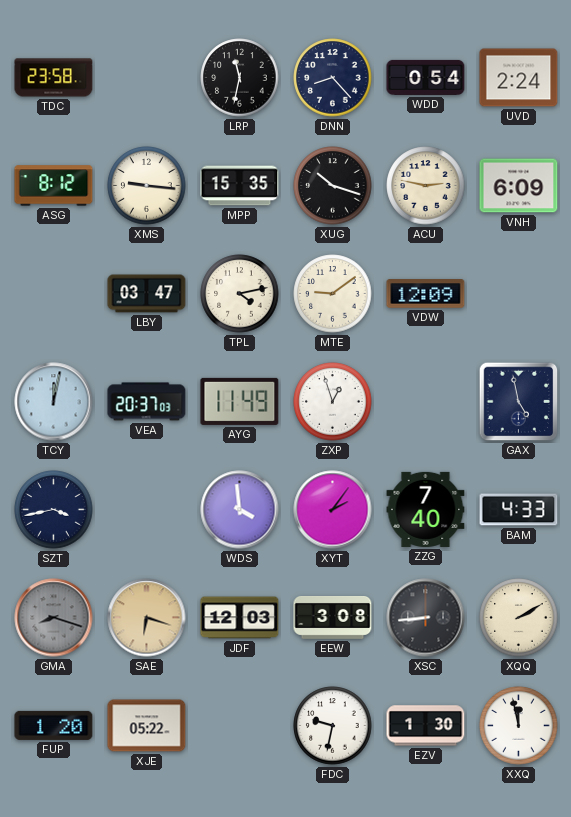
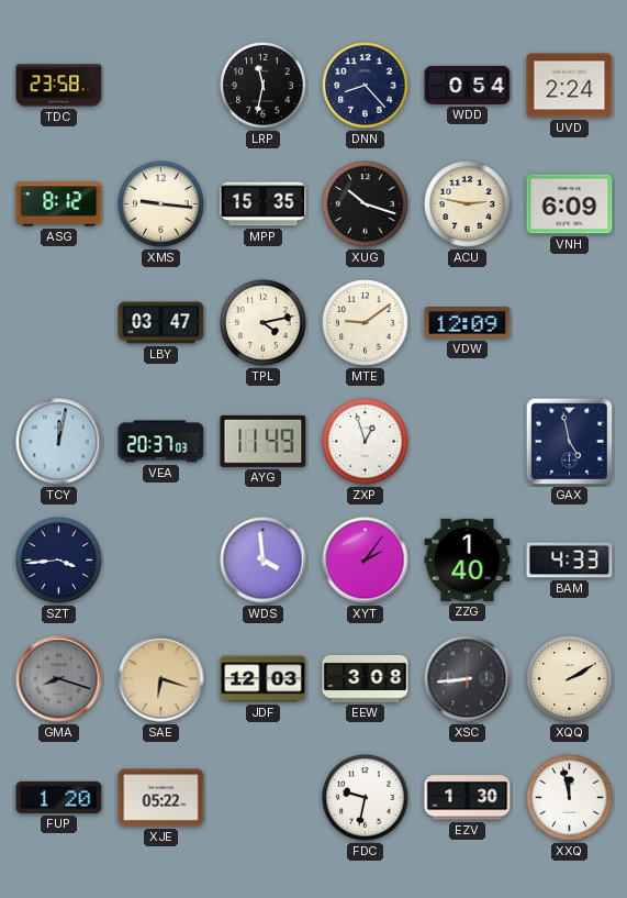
SZT: 3:43 -> 3:44
ZZG: 7:40 -> 1:40
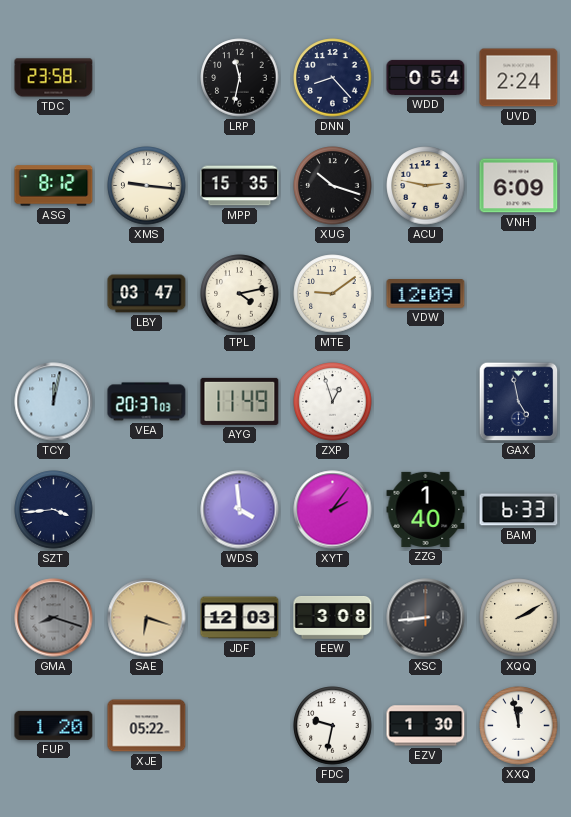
BAM: 4:33 -> 6:33
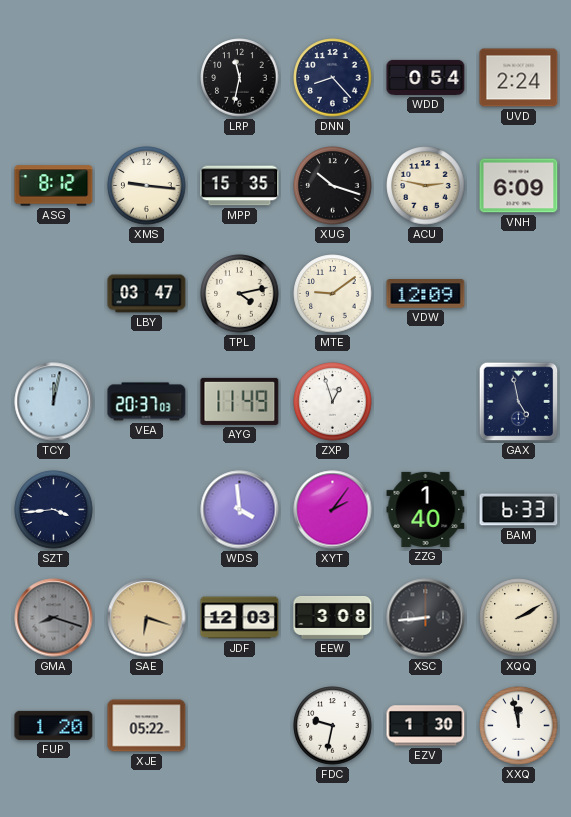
TDC: 23:58 -> none
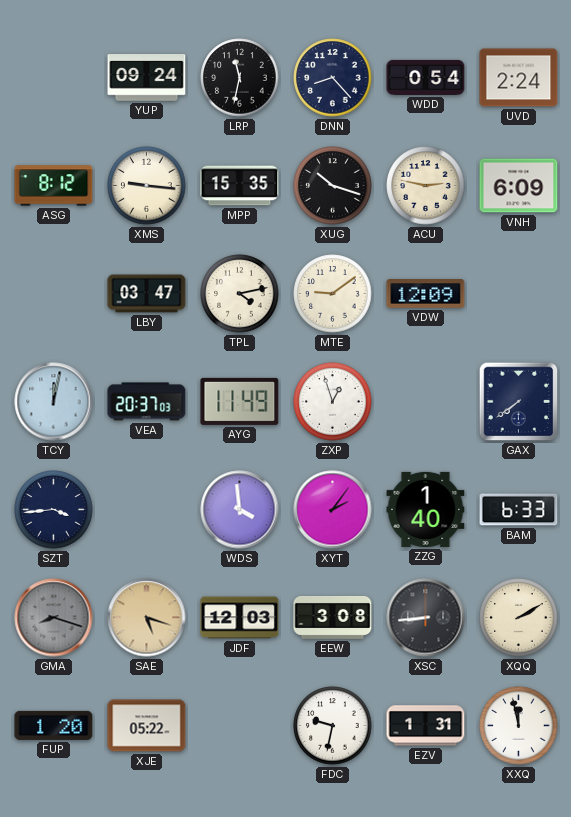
YUP: none -> 09:24
GAX: 4:58 -> 7:39
SAE: 6:18 -> 5:18
EZV: 1:30 -> 1:31
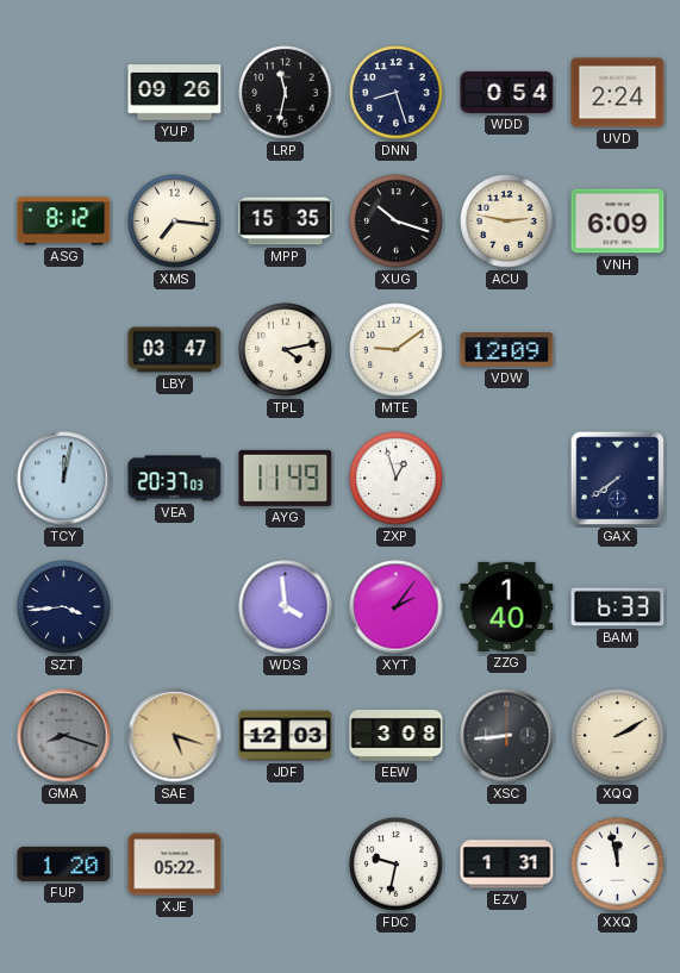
YUP: 09:24 -> 09:26
DNN: 8:23 -> 8:27
XMS: 9:16 -> 7:16
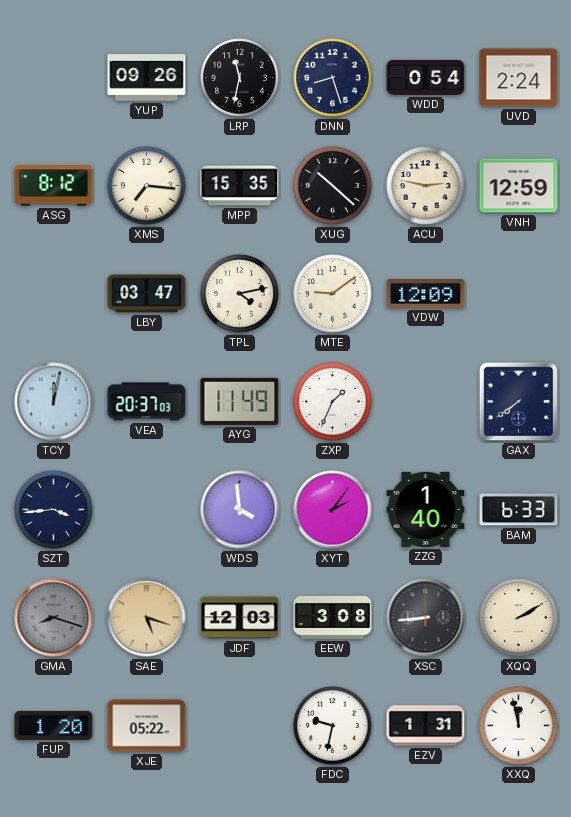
XUG: 10:18 -> 10:22
VNH: 6:09 -> 12:59
ZXP: 12:57 -> 1:34
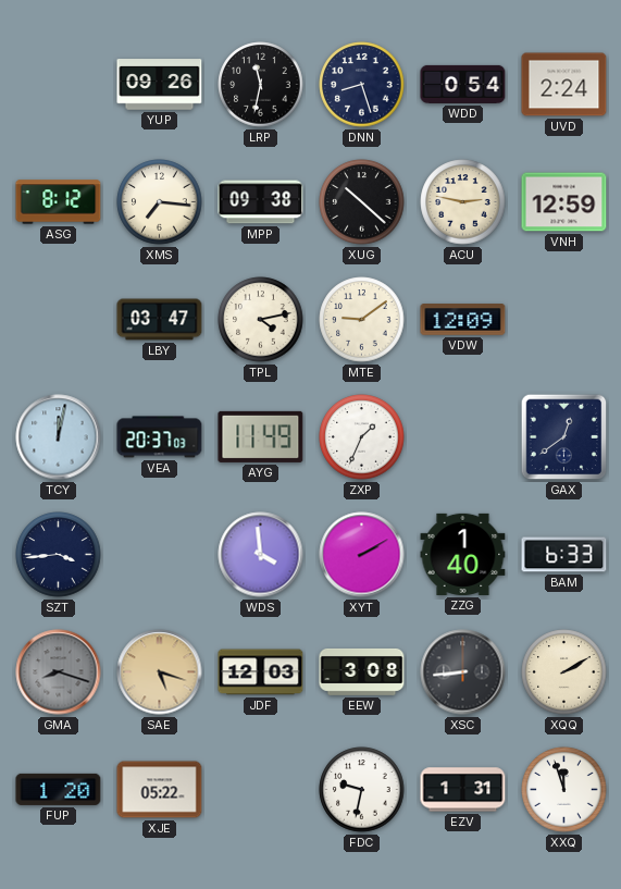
MPP: 15:35 -> 09:38
GAX: 7:39 -> 12:39
XYT: 2:06 -> 2:10
XXQ: 11:58 -> 11:57
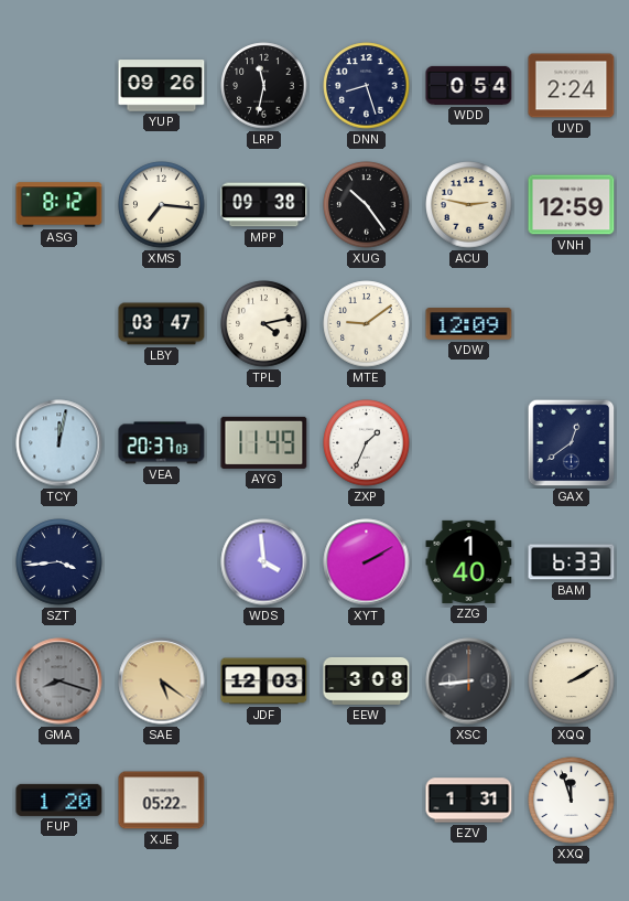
XUG: 10:22 -> 10:24
SAE: 5:18 -> 5:21
FDC: 9:32 -> none
